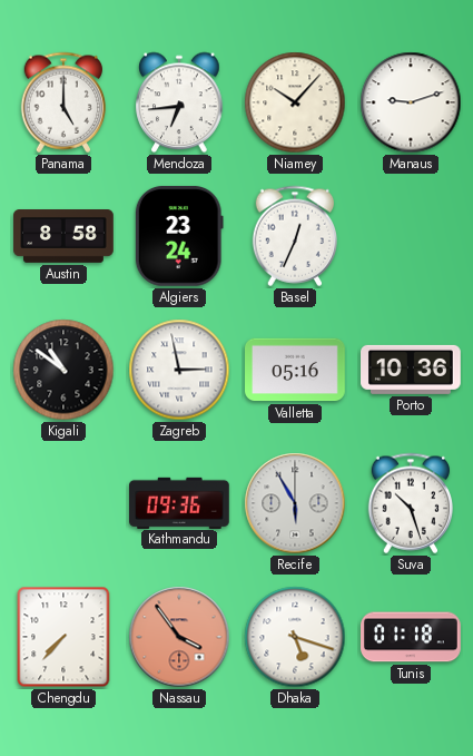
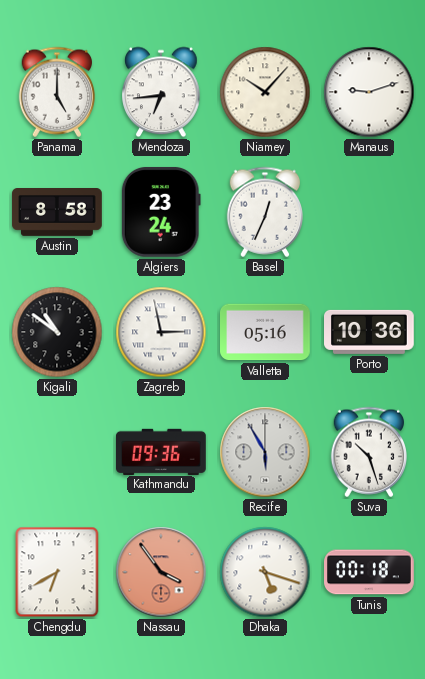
Chengdu: 7:37 -> 6:40
Tunis: 01:18 -> 00:18
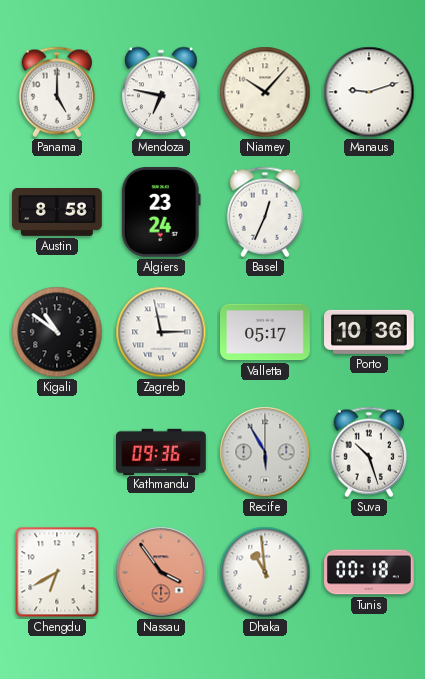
Mendoza: 6:44 -> 6:47
Valletta: 05:16 -> 05:17
Dhaka: 5:18 -> 10:59
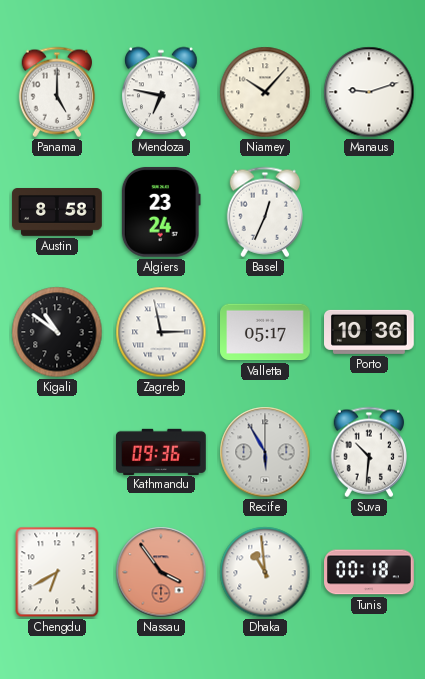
Suva: 10:27 -> 10:31
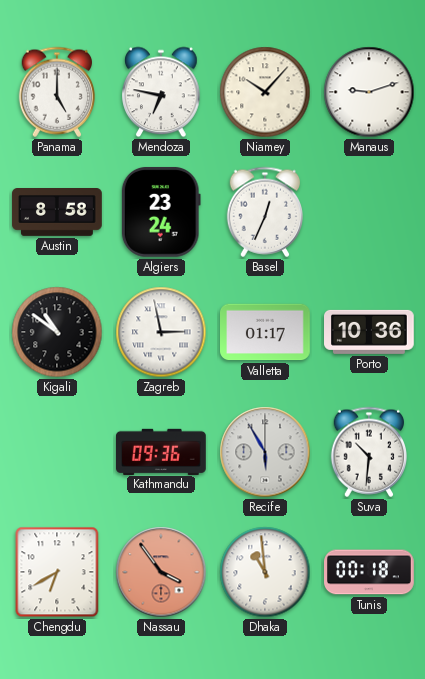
Valletta: 05:17 -> 01:17
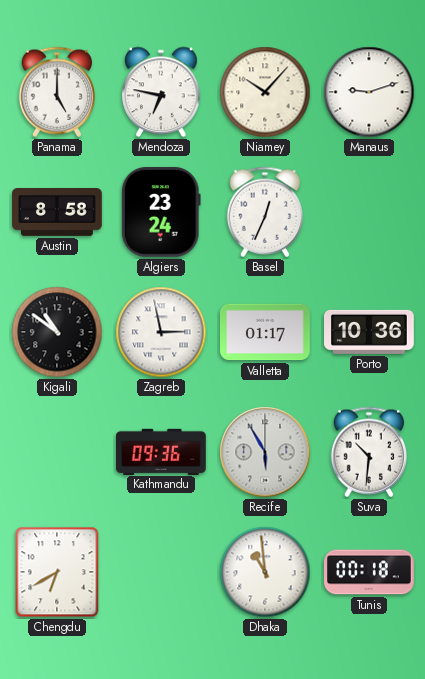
Nassau: 3:54 -> none
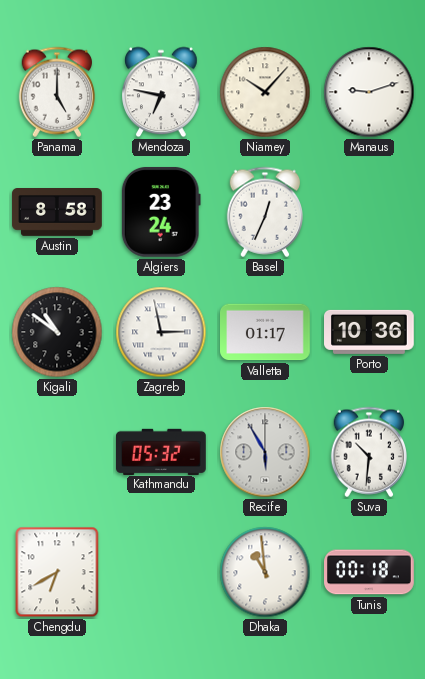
Kathmandu: 09:36 -> 05:32
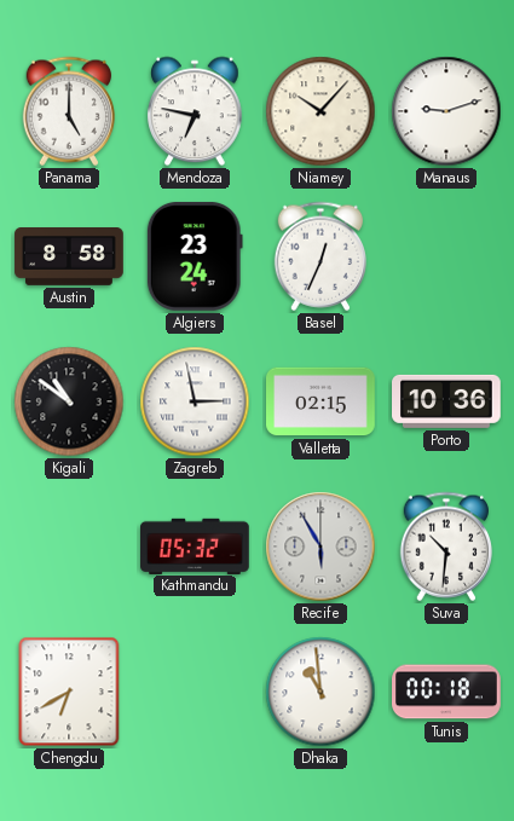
Valletta: 01:17 -> 02:15
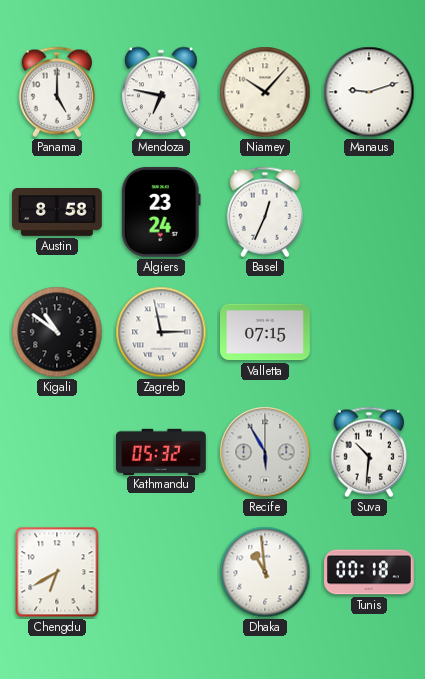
Valletta: 02:15 -> 07:15
Porto: 10:36 -> none
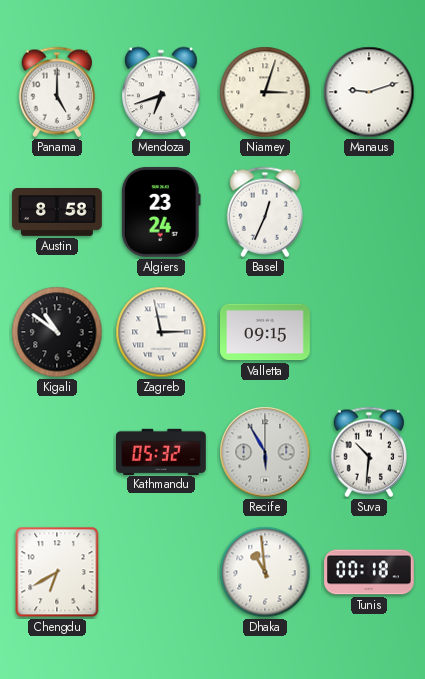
Mendoza: 6:47 -> 6:42
Niamey: 10:07 -> 3:03
Valletta: 07:15 -> 09:15
